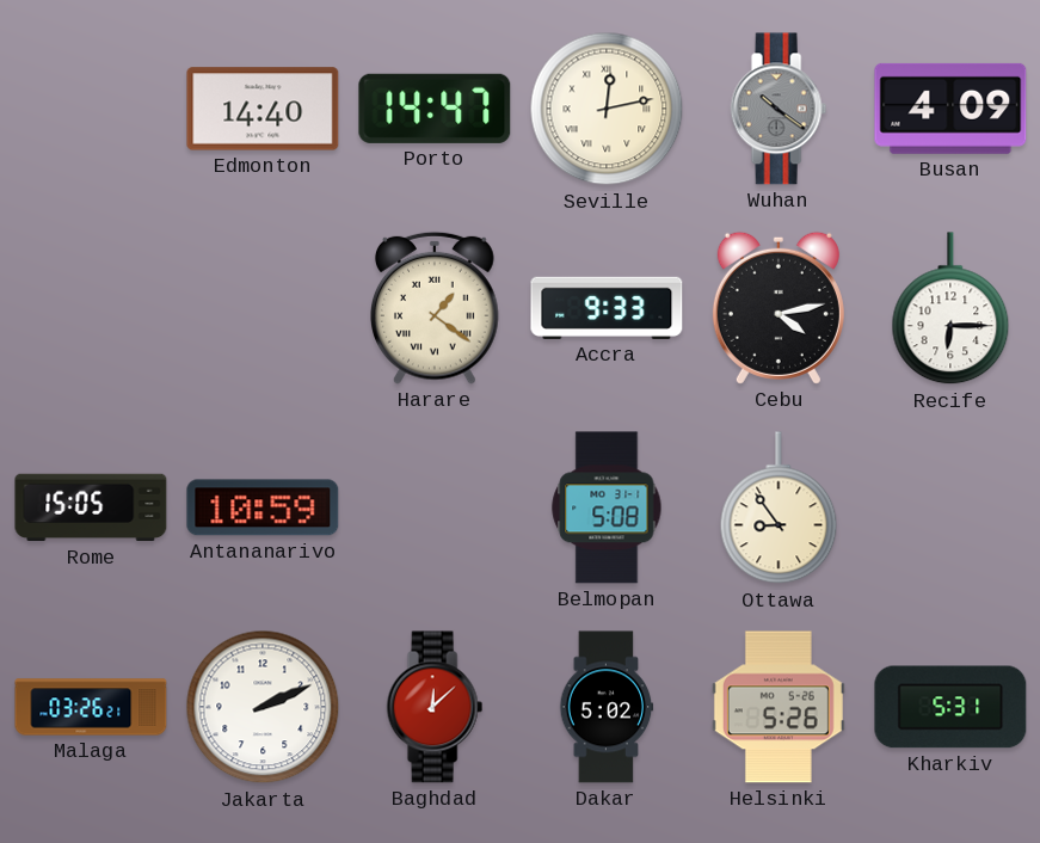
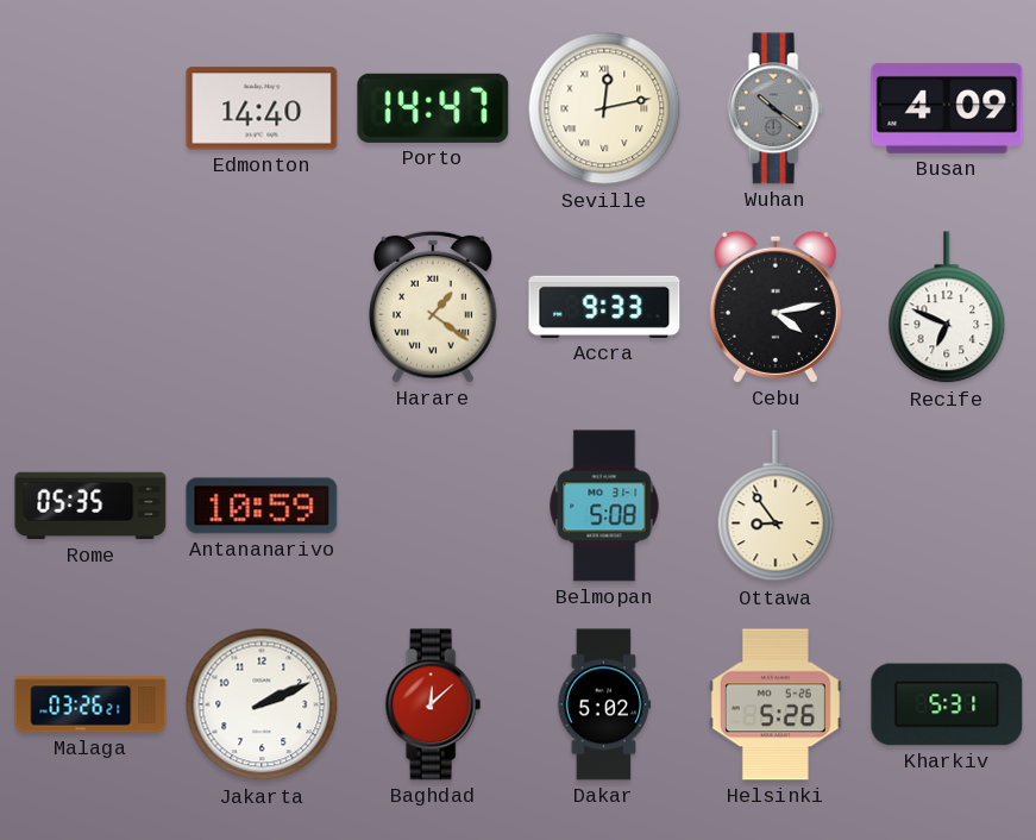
Recife: 6:15 -> 6:49
Rome: 15:05 -> 05:35
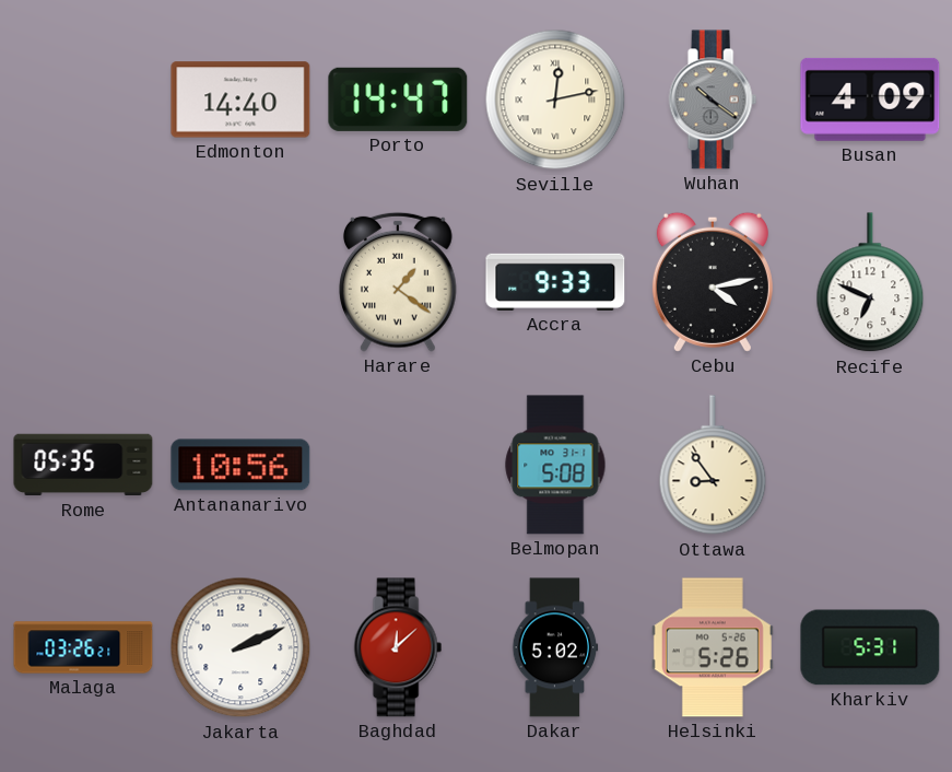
Antananarivo: 10:59 -> 10:56
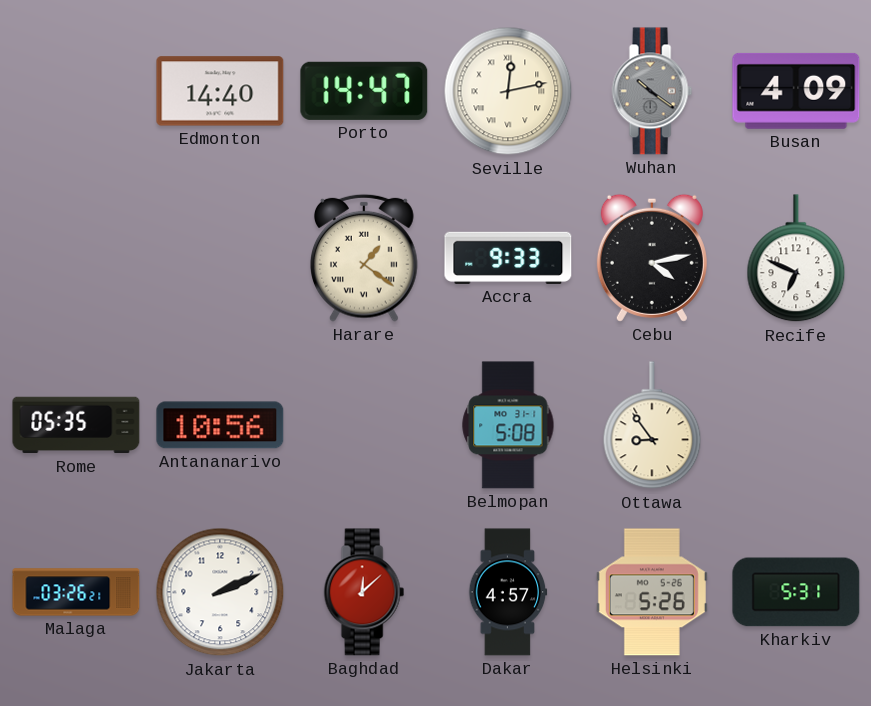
Dakar: 5:02 -> 4:57
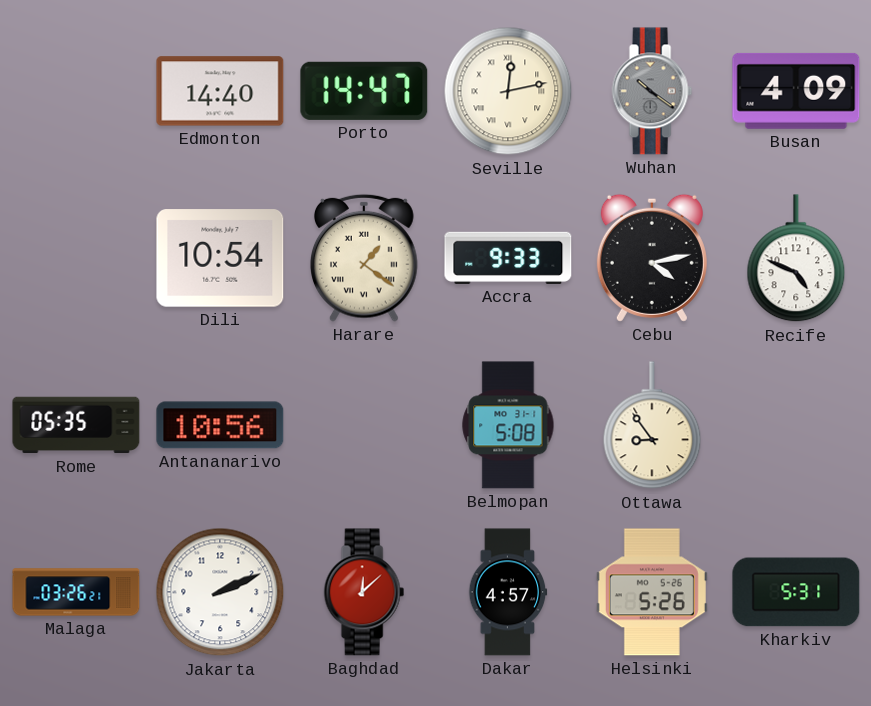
Dili: none -> 10:54
Recife: 6:49 -> 4:49
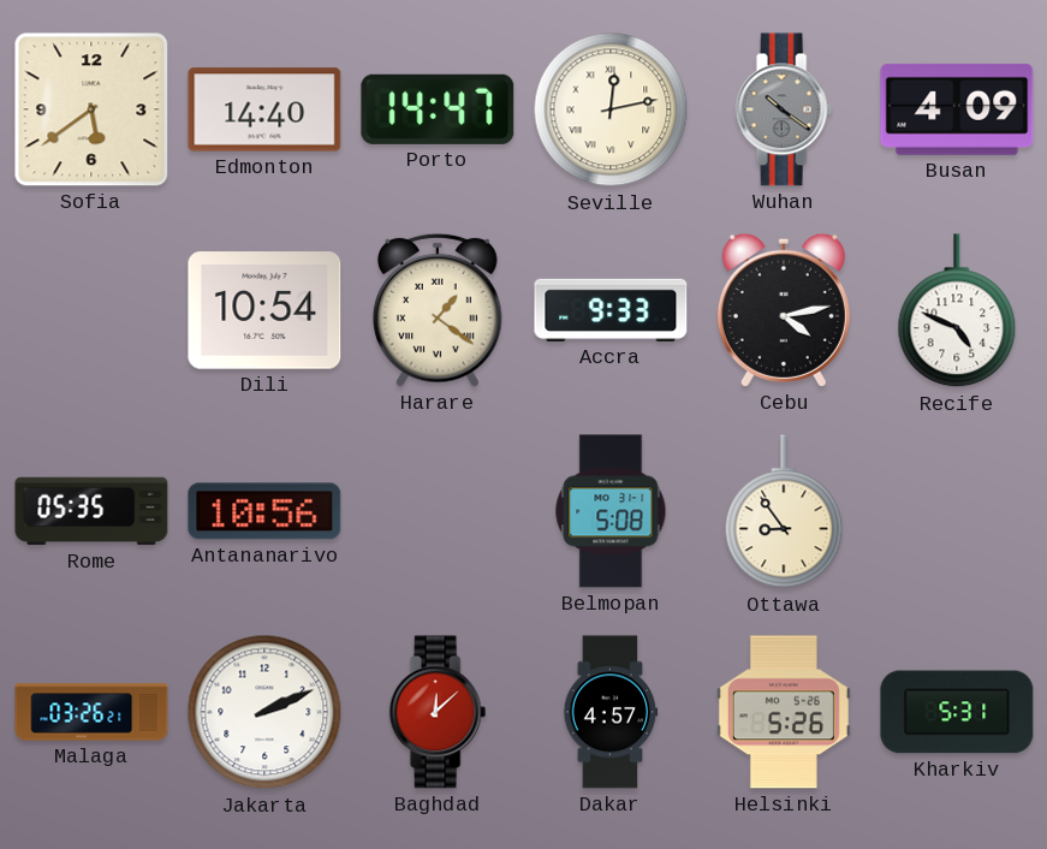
Sofia: none -> 5:39
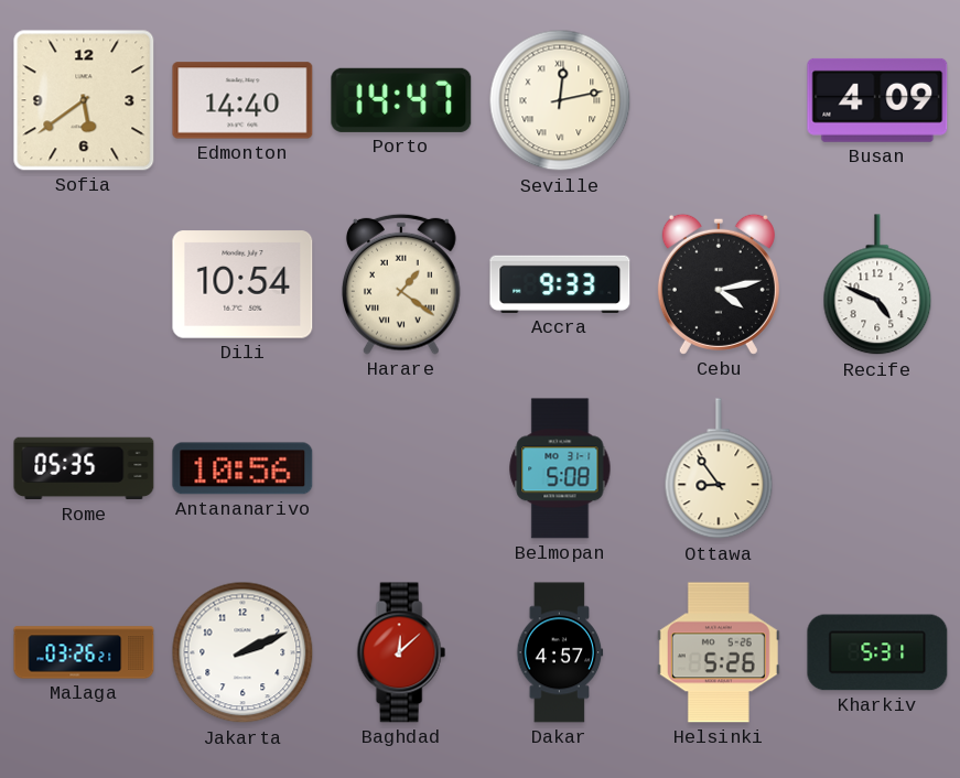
Wuhan: 10:21 -> none
